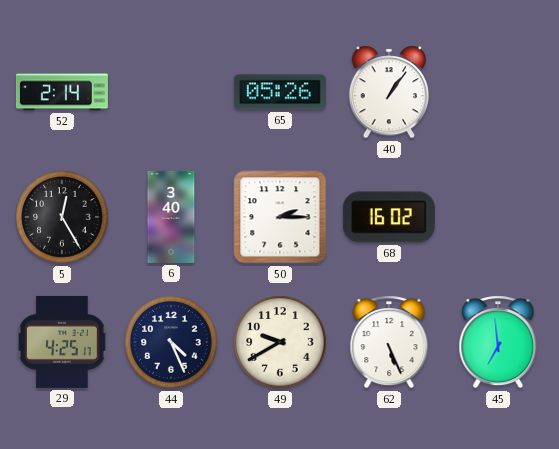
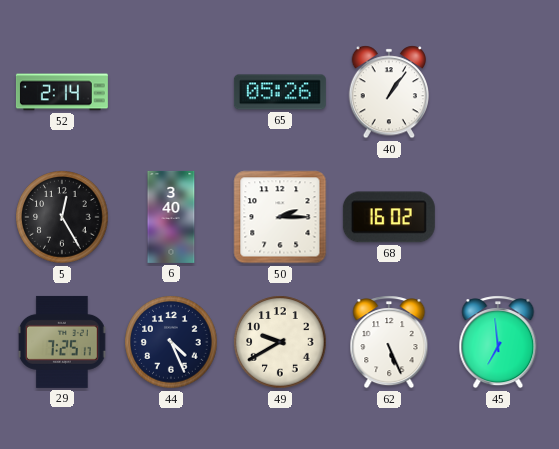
29: 4:25 -> 7:25
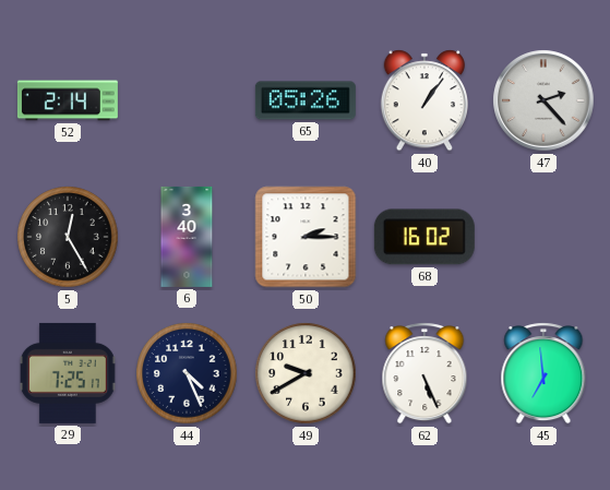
47: none -> 2:23
